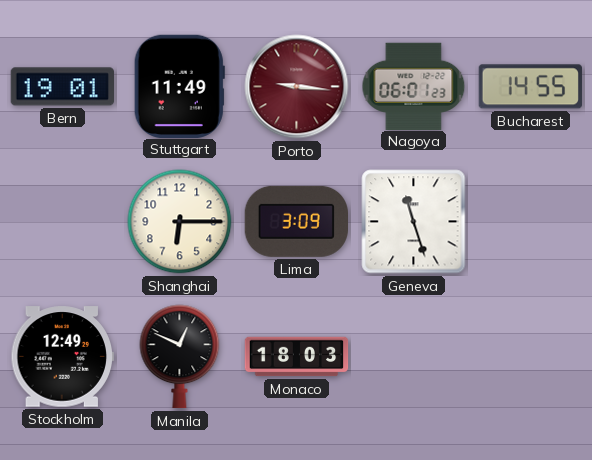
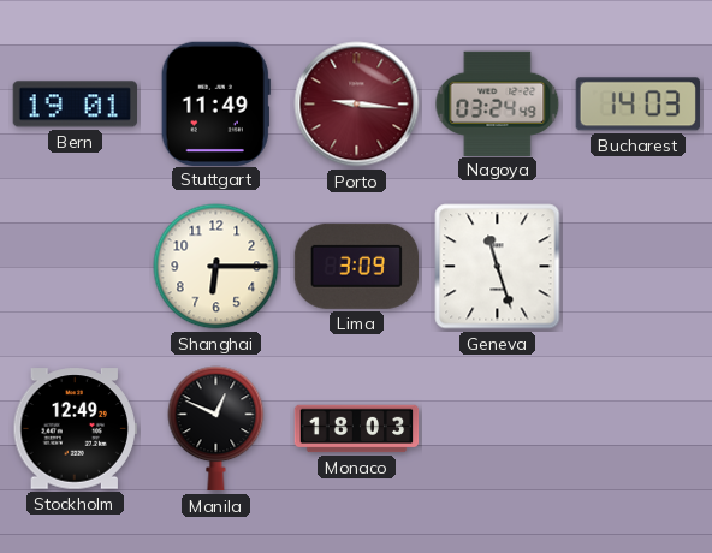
Nagoya: 06:01 -> 03:24
Bucharest: 14:55 -> 14:03
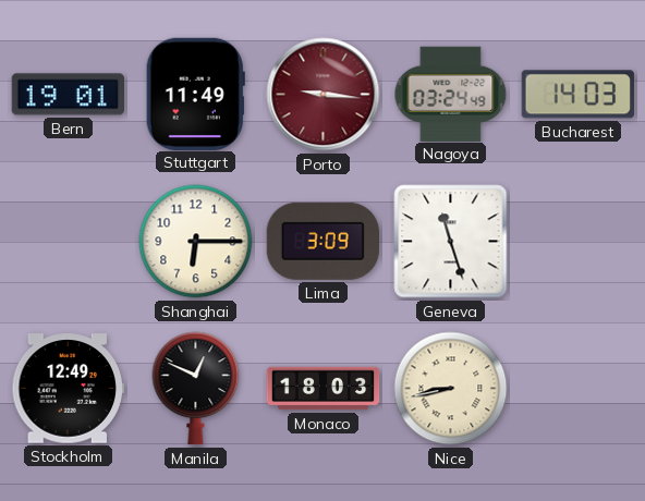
Nice: none -> 8:43
